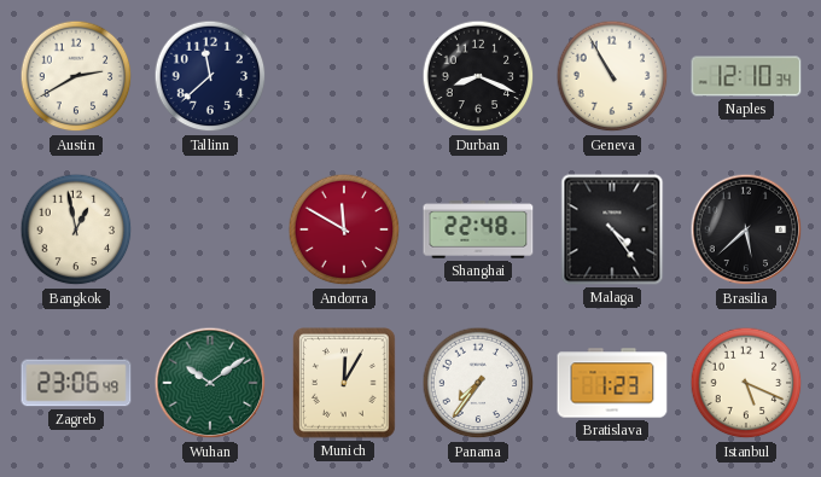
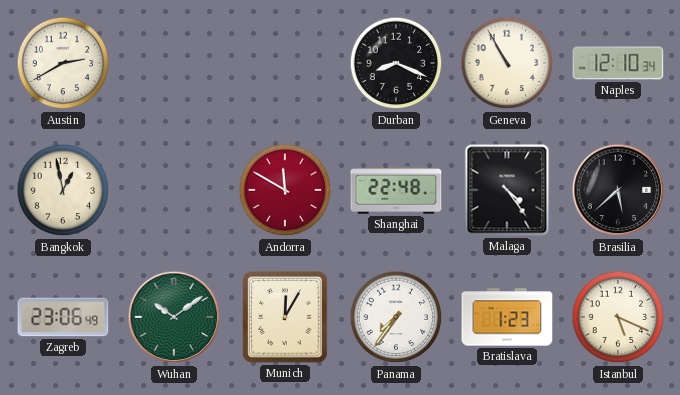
Tallinn: 11:38 -> none
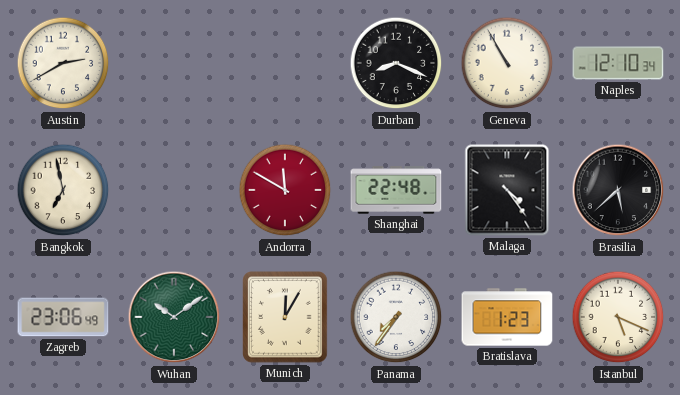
Bangkok: 12:58 -> 6:58
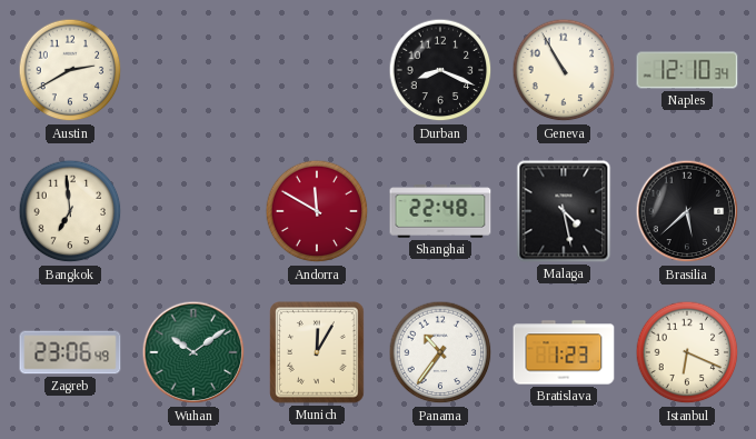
Bangkok: 6:58 -> 6:59
Malaga: 4:24 -> 4:28
Panama: 7:36 -> 10:36
Istanbul: 5:19 -> 6:19
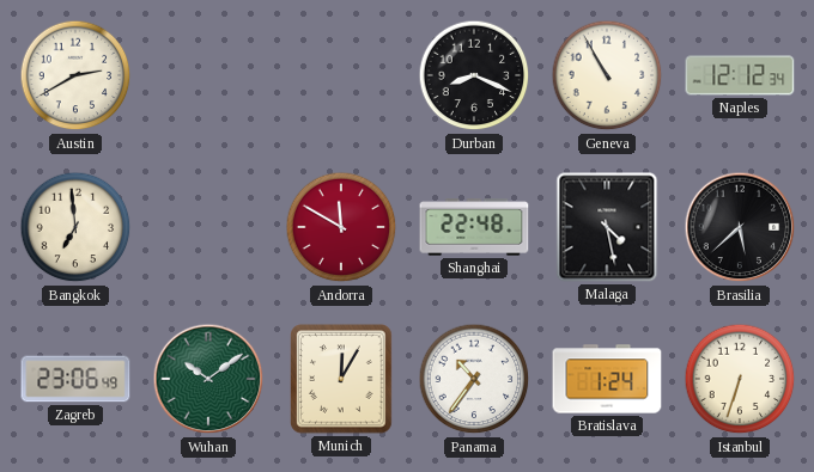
Naples: 12:10 -> 12:12
Bratislava: 1:23 -> 1:24
Istanbul: 6:19 -> 6:33
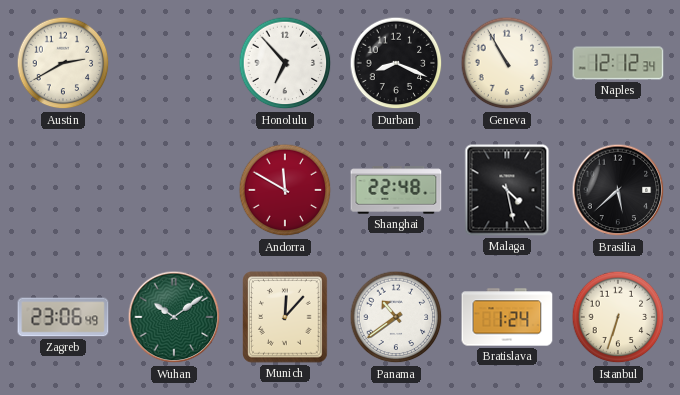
Honolulu: none -> 6:53
Bangkok: 6:59 -> none
Munich: 12:05 -> 12:07
Panama: 10:36 -> 10:39
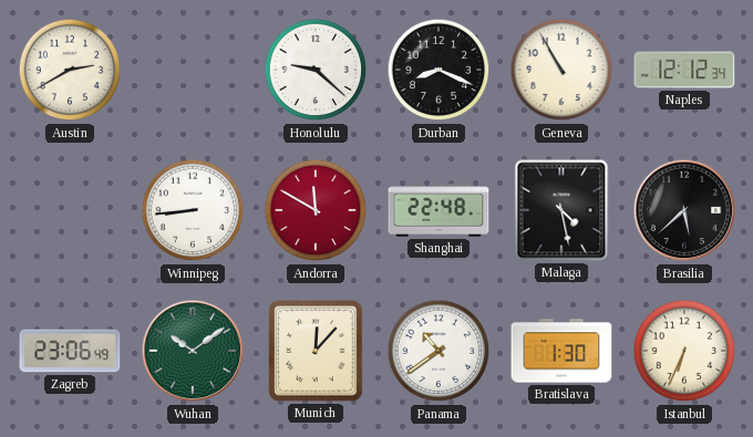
Honolulu: 6:53 -> 9:22
Winnipeg: none -> 8:44
Bratislava: 1:24 -> 1:30
Istanbul: 6:33 -> 6:34
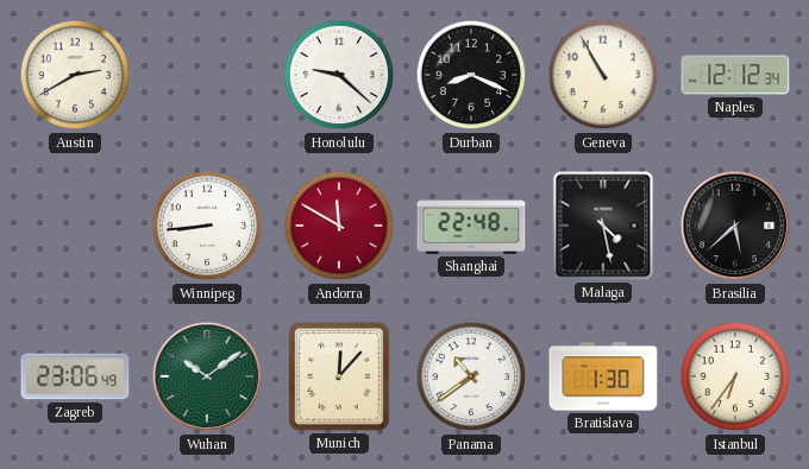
Istanbul: 6:34 -> 6:36
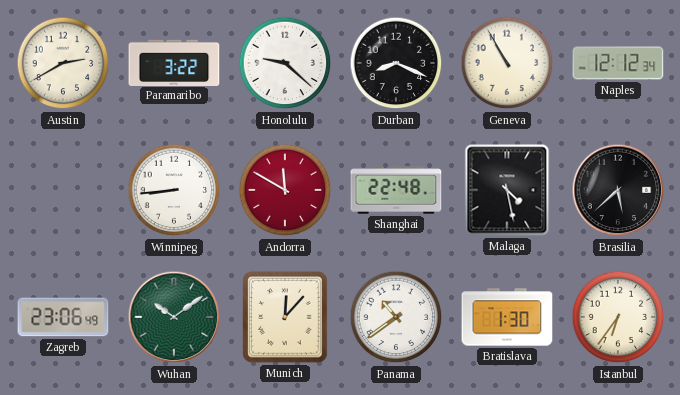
Paramaribo: none -> 3:22
